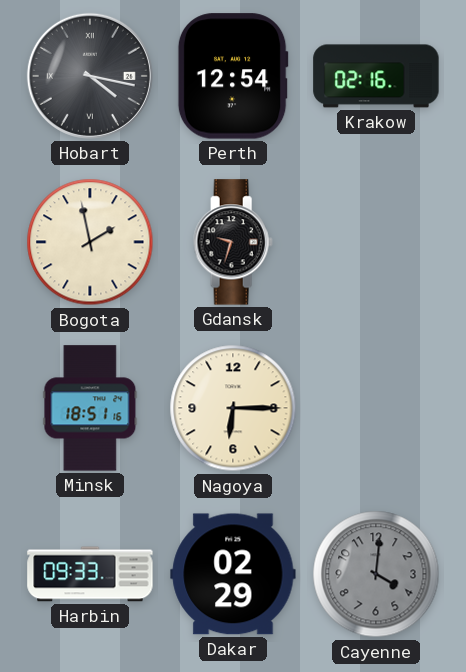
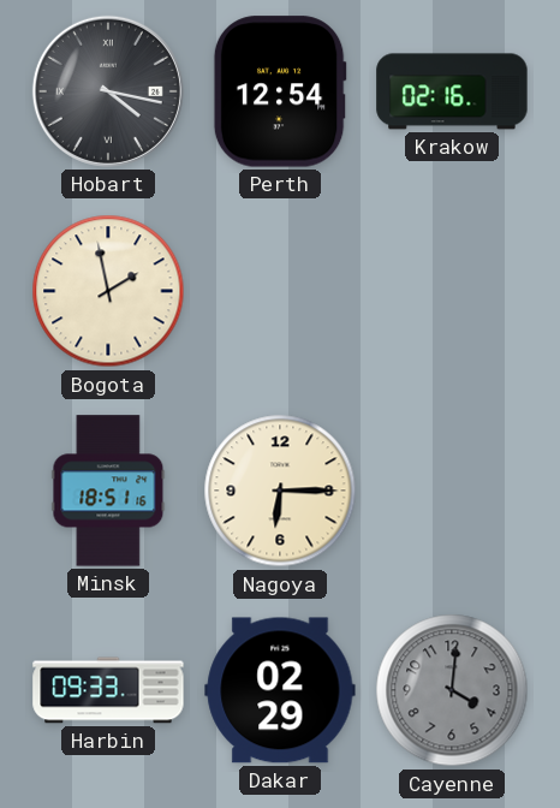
Gdansk: 9:33 -> none
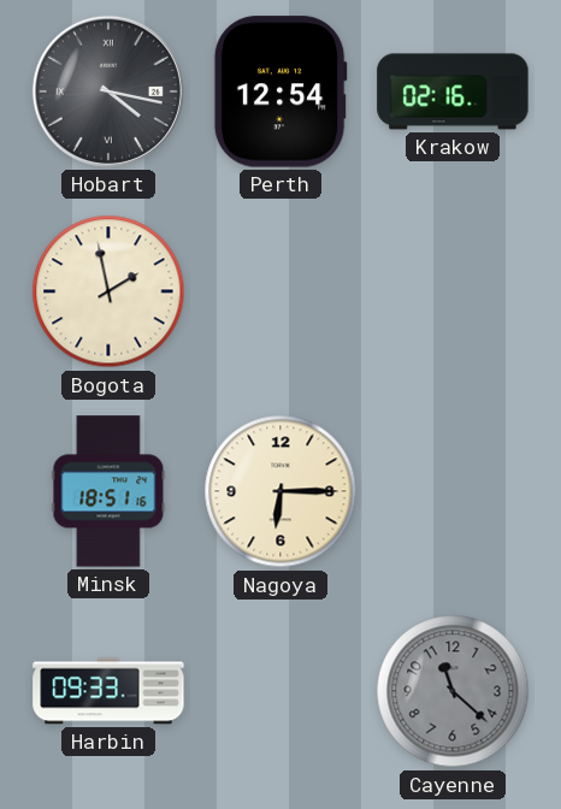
Dakar: 02:29 -> none
Cayenne: 4:01 -> 11:22
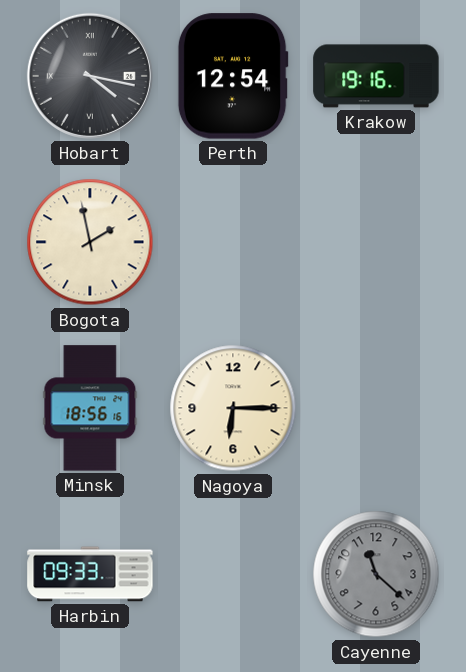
Krakow: 02:16 -> 19:16
Minsk: 18:51 -> 18:56
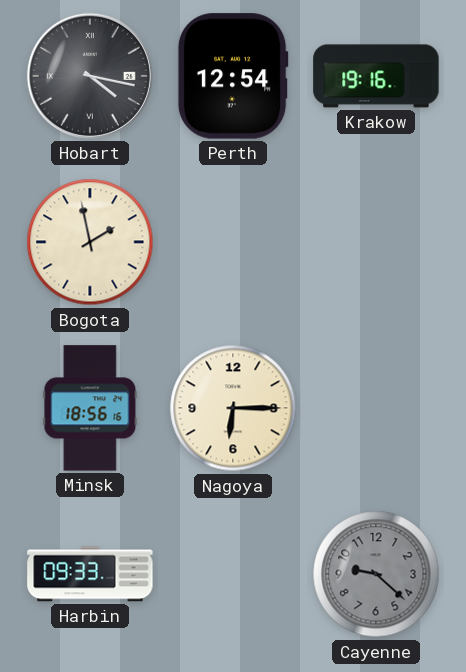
Cayenne: 11:22 -> 9:22
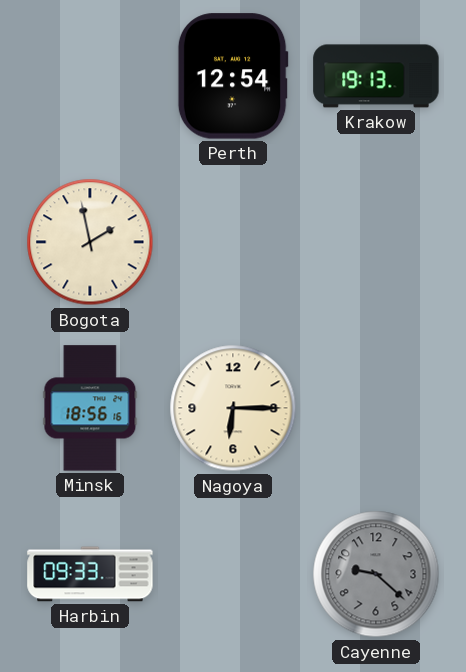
Hobart: 4:17 -> none
Krakow: 19:16 -> 19:13
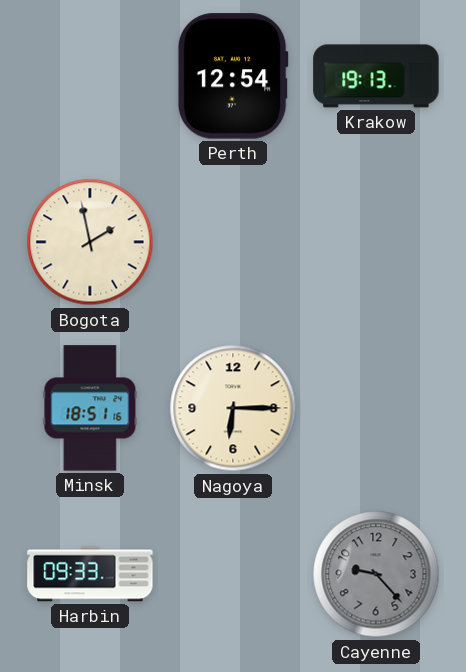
Minsk: 18:56 -> 18:51
Cayenne: 9:22 -> 9:23
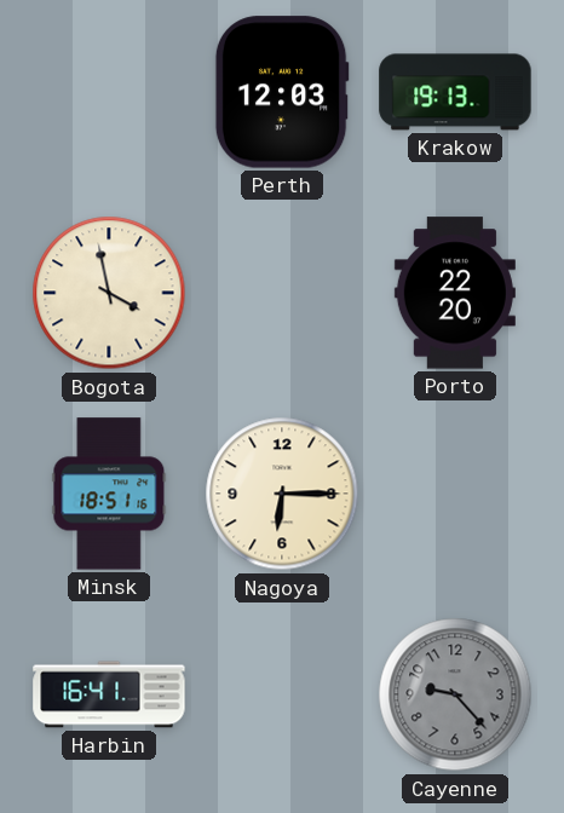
Perth: 12:54 -> 12:03
Bogota: 1:58 -> 3:58
Porto: none -> 22:20
Harbin: 09:33 -> 16:41
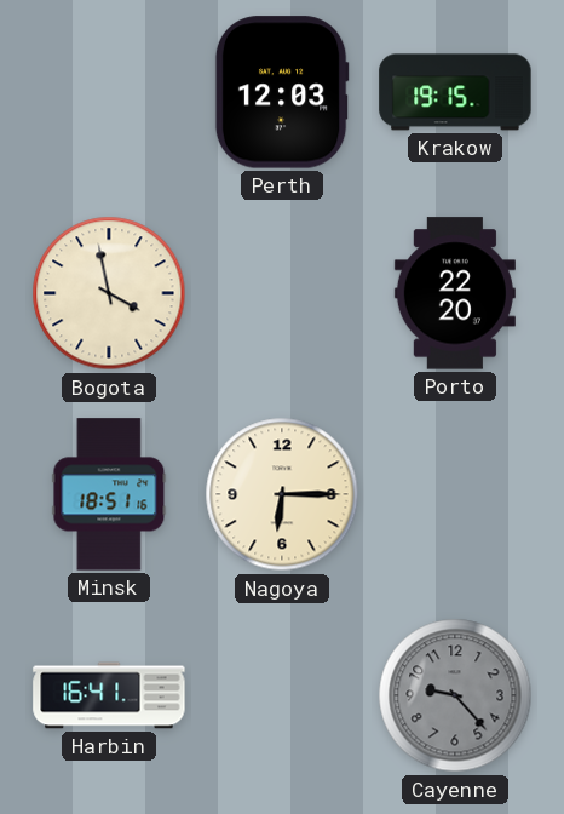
Krakow: 19:13 -> 19:15
